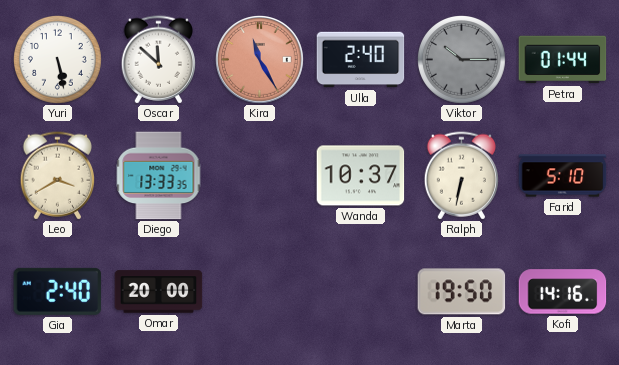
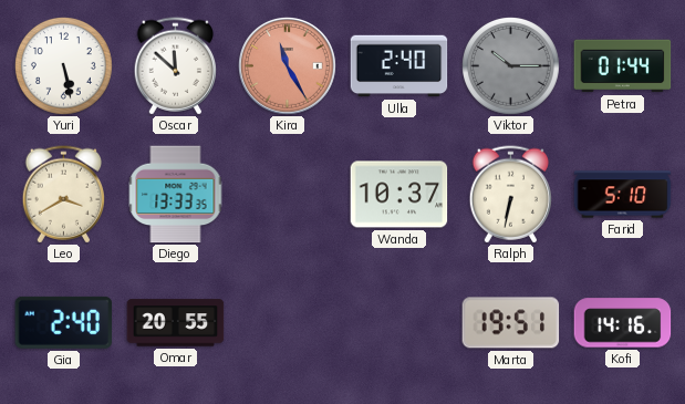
Omar: 20:00 -> 20:55
Marta: 19:50 -> 19:51
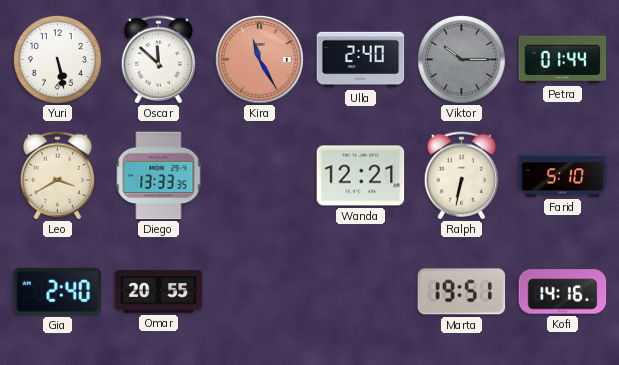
Wanda: 10:37 -> 12:21
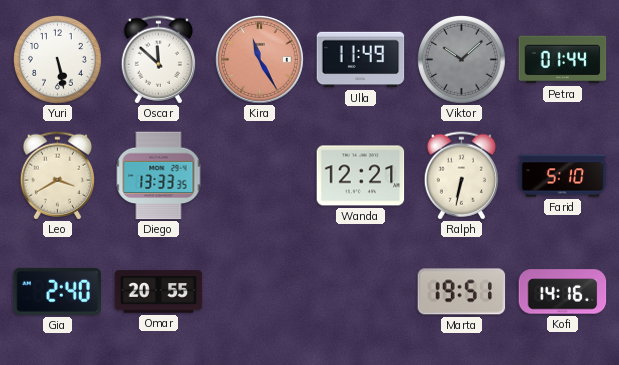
Ulla: 2:40 -> 11:49
Viktor: 10:15 -> 10:08
